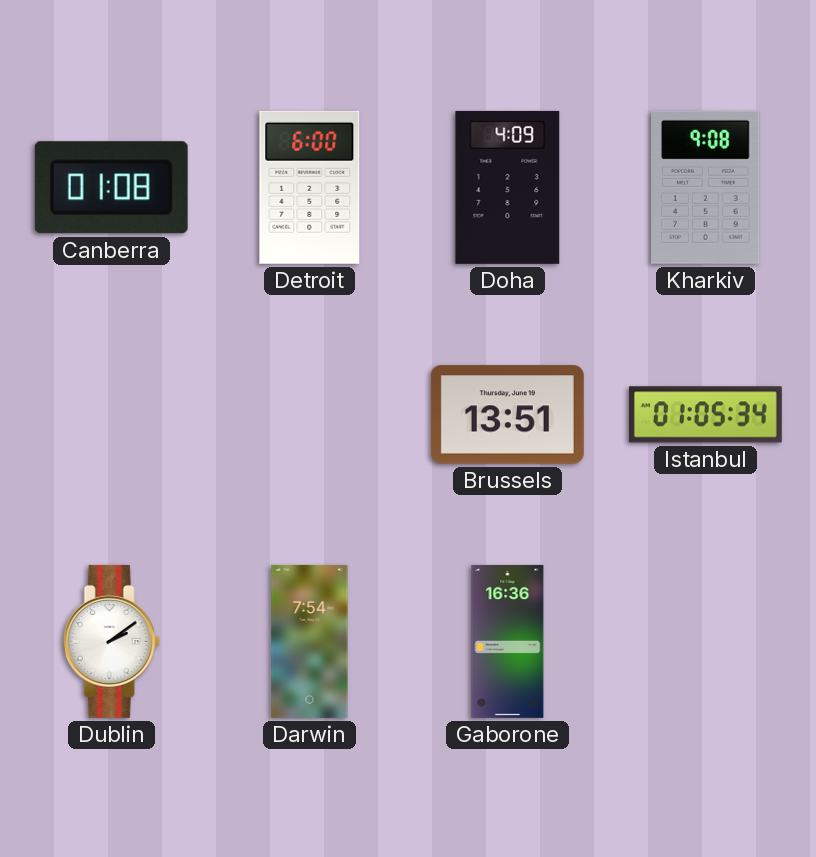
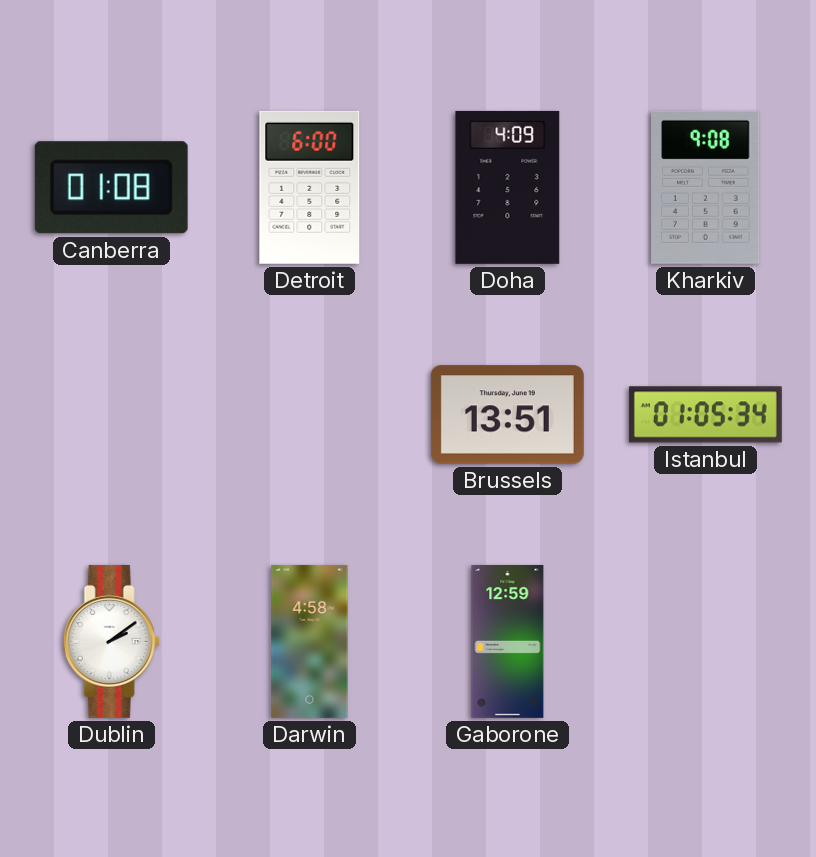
Darwin: 7:54 -> 4:58
Gaborone: 16:36 -> 12:59
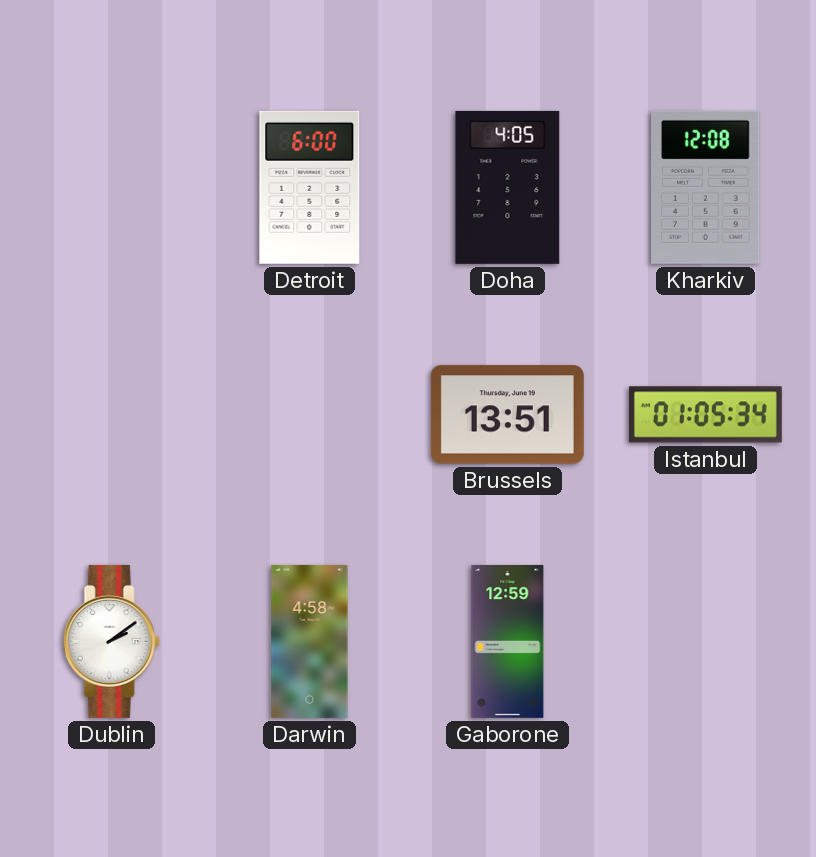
Canberra: 01:08 -> none
Doha: 4:09 -> 4:05
Kharkiv: 9:08 -> 12:08
